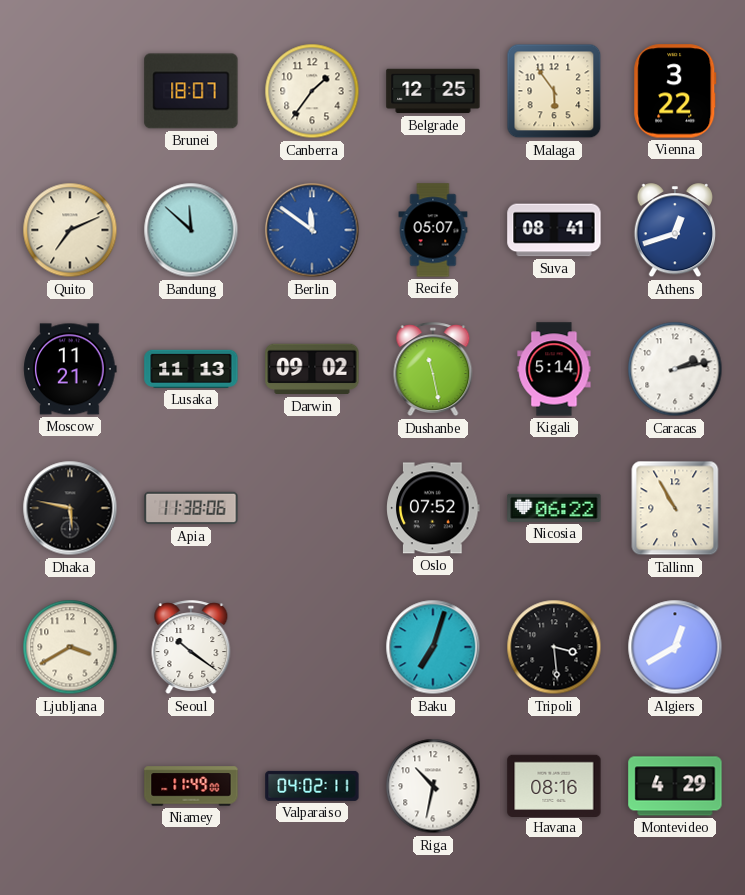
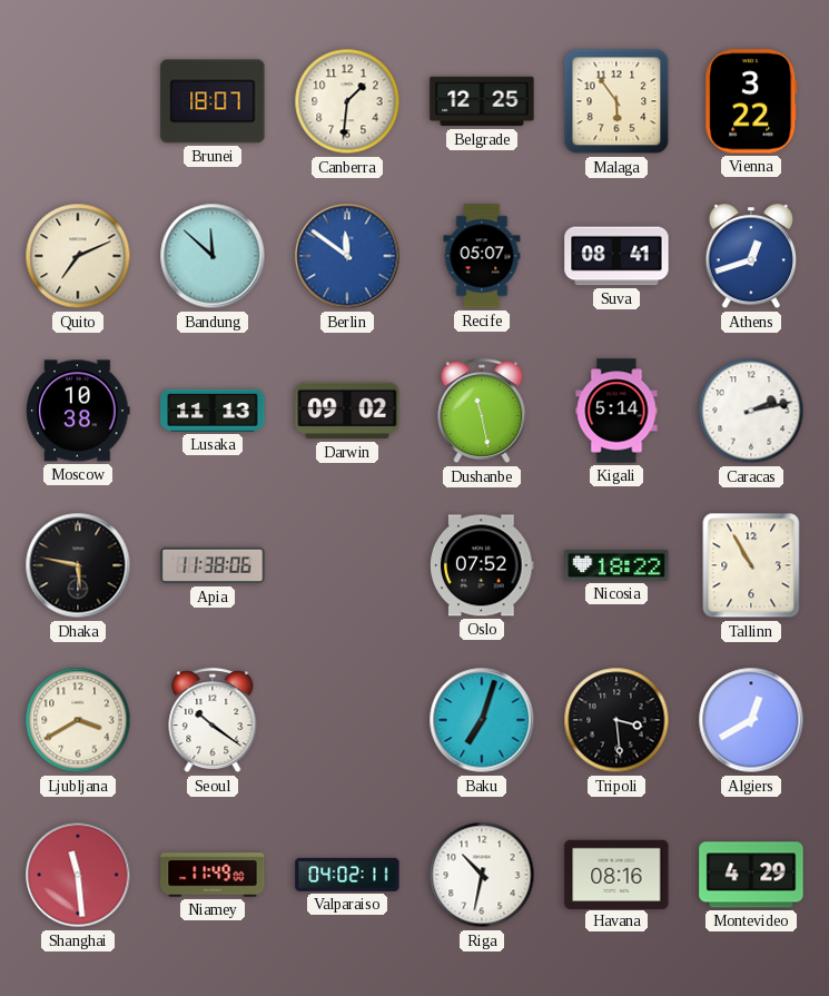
Canberra: 1:36 -> 1:31
Moscow: 11:21 -> 10:38
Nicosia: 06:22 -> 18:22
Shanghai: none -> 11:29
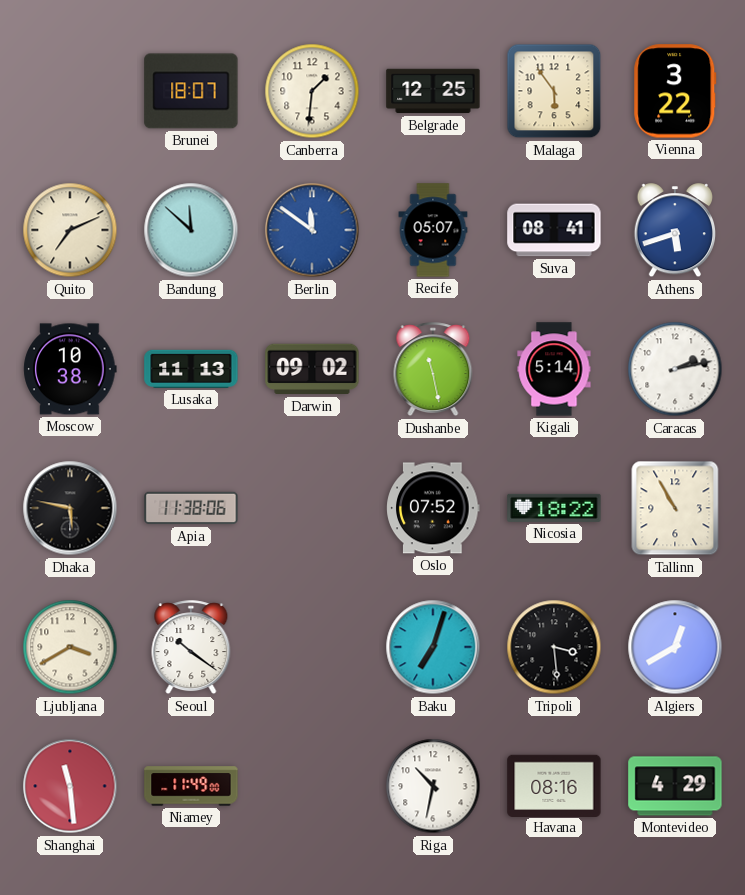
Athens: 12:42 -> 5:42
Valparaiso: 04:02 -> none
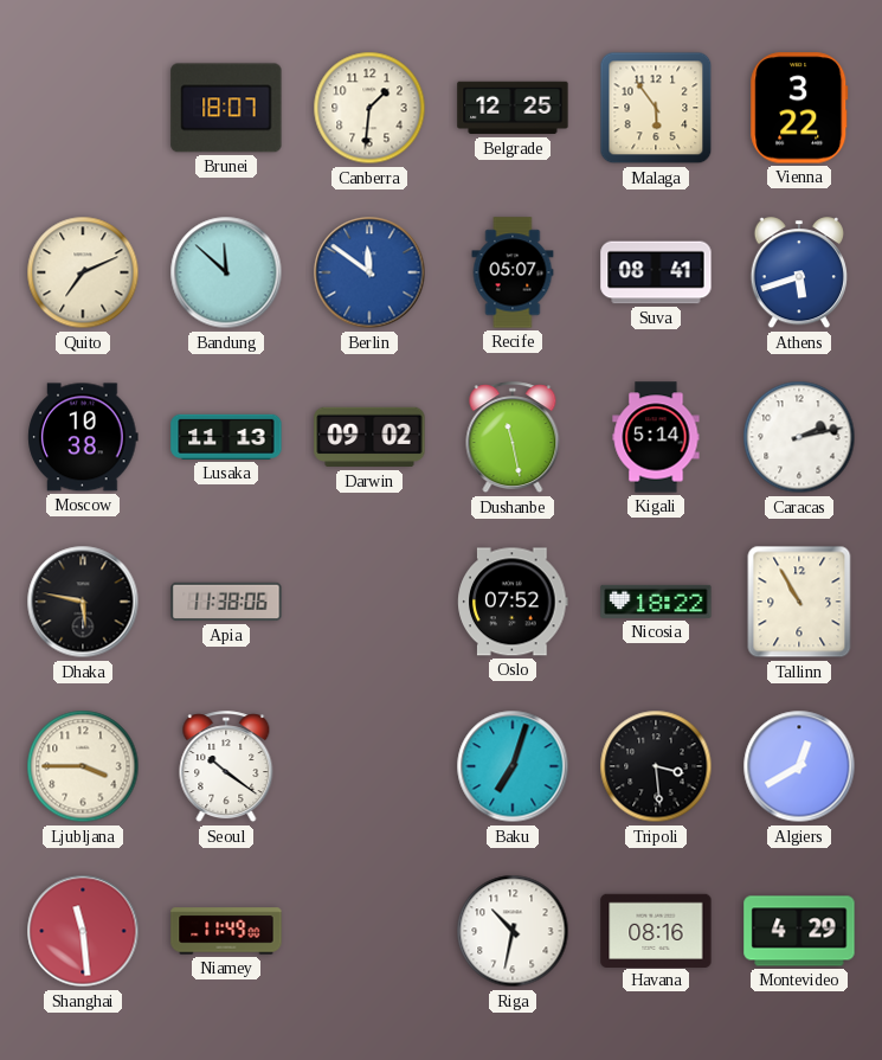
Ljubljana: 3:40 -> 3:45
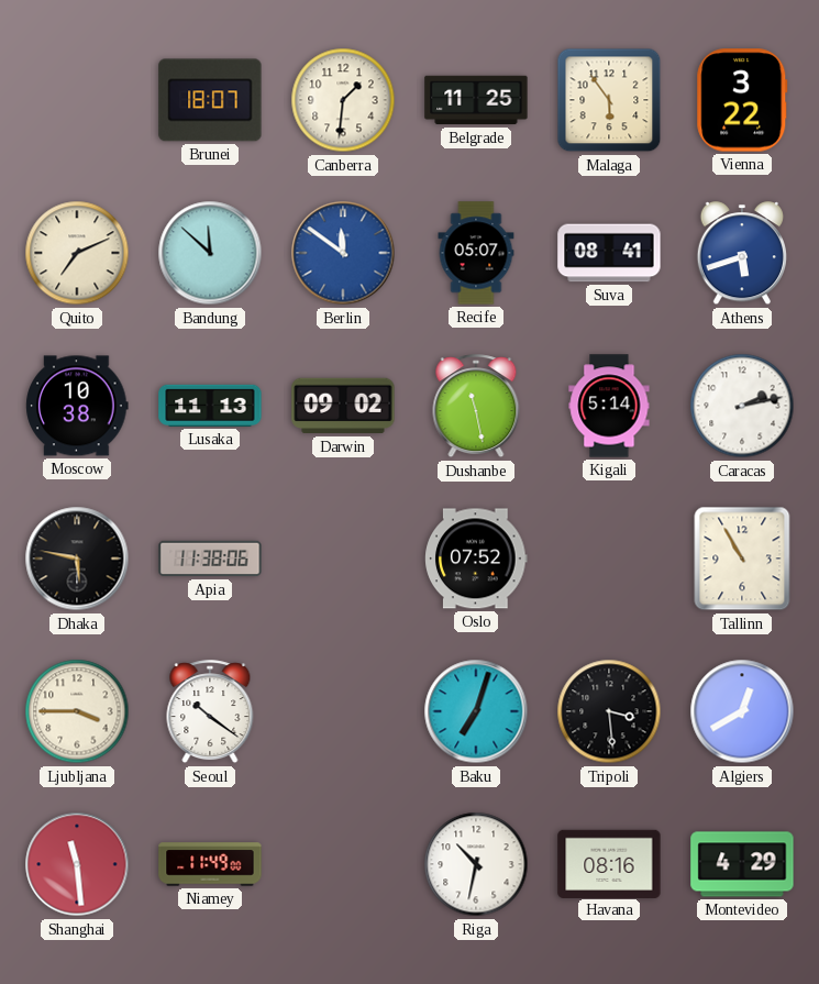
Belgrade: 12:25 -> 11:25
Nicosia: 18:22 -> none
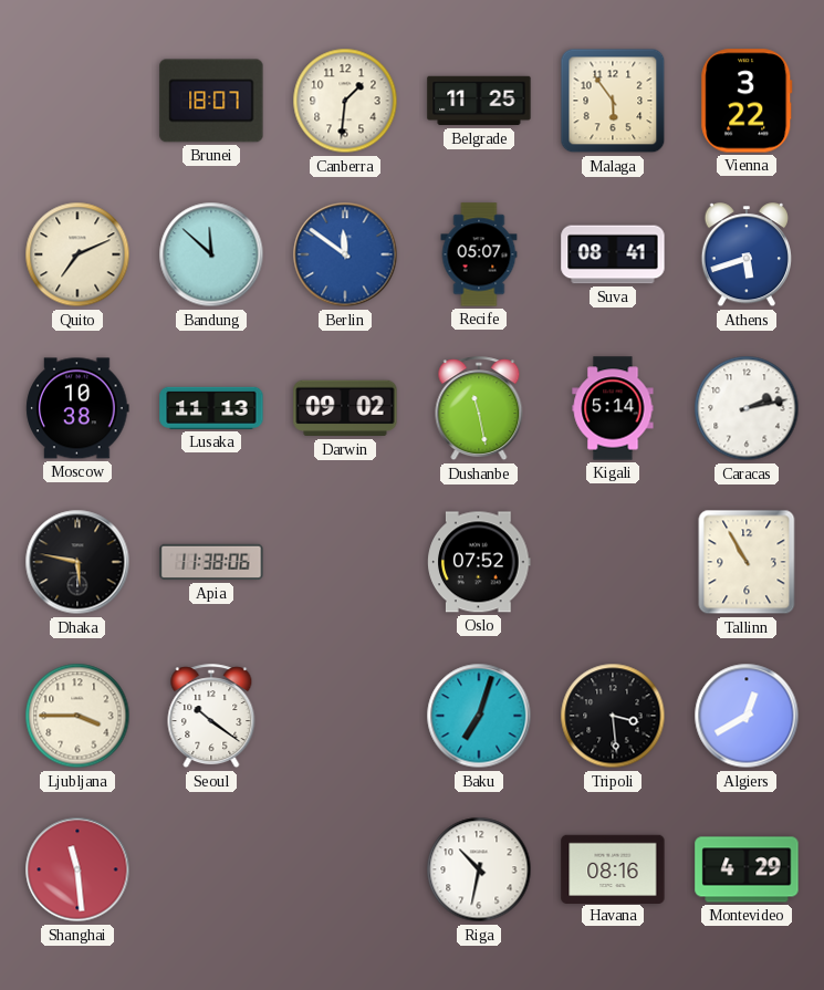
Niamey: 11:49 -> none
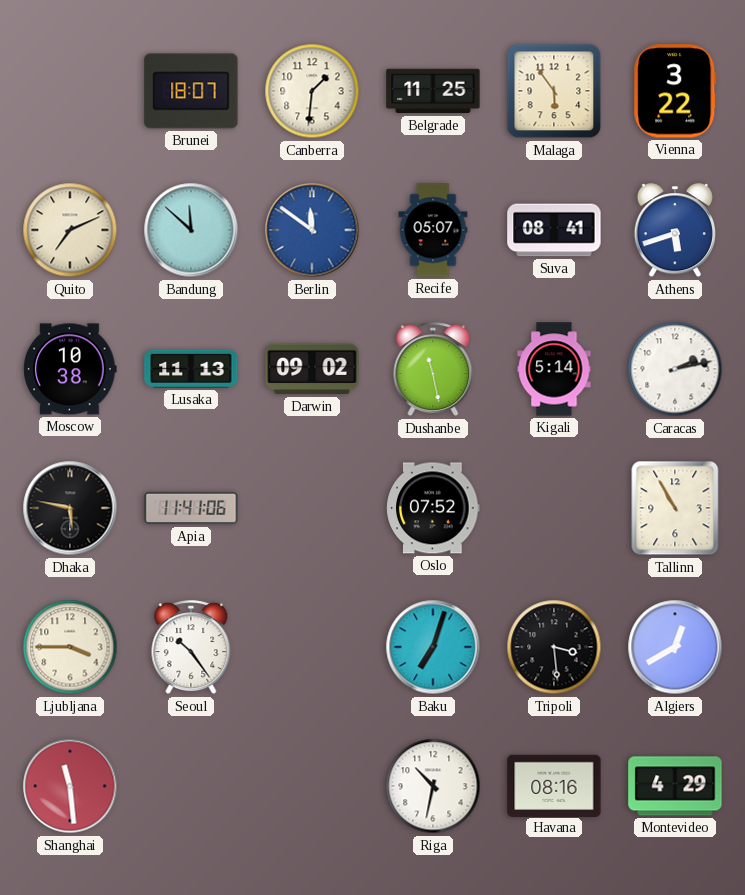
Apia: 11:38 -> 11:41
Seoul: 10:21 -> 10:24
